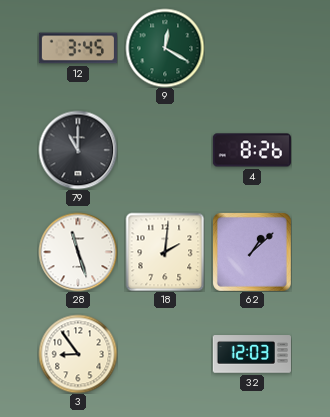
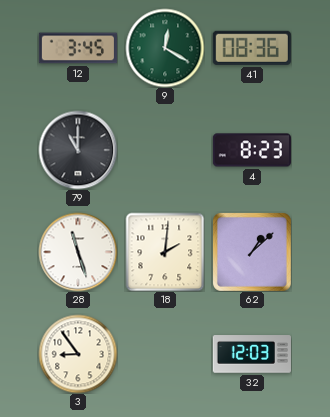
41: none -> 08:36
4: 8:26 -> 8:23
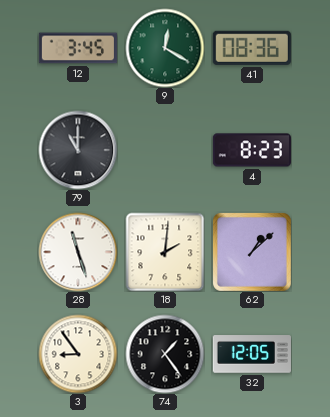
74: none -> 1:24
32: 12:03 -> 12:05
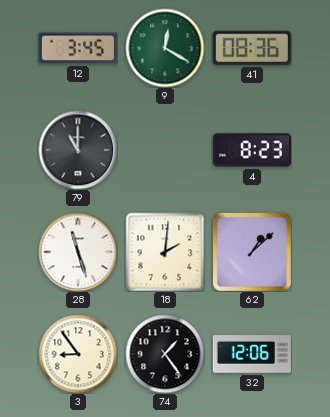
32: 12:05 -> 12:06
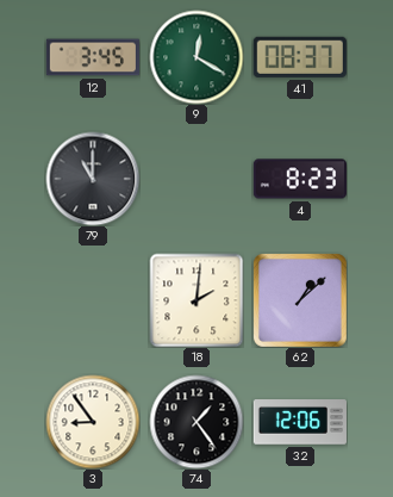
41: 08:36 -> 08:37
28: 11:27 -> none
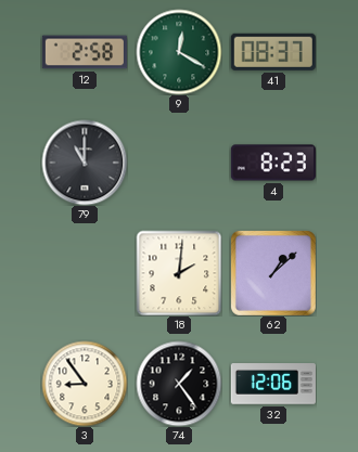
12: 3:45 -> 2:58
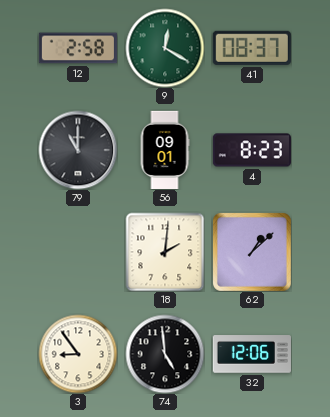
56: none -> 09:01
74: 1:24 -> 4:59
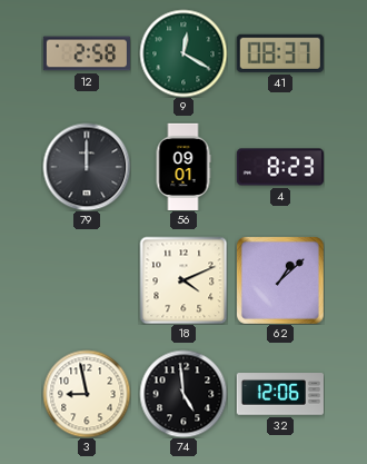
79: 11:00 -> 12:00
18: 2:01 -> 4:11
3: 8:54 -> 8:58
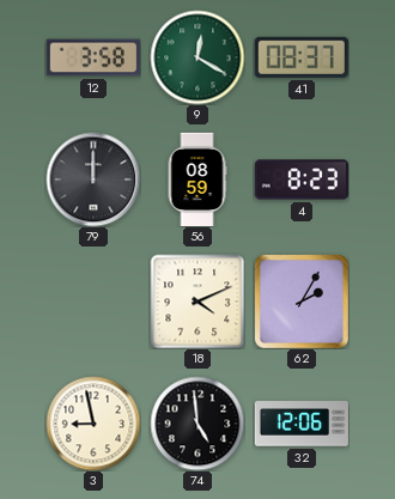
12: 2:58 -> 3:58
56: 09:01 -> 08:59
62: 1:08 -> 2:05
